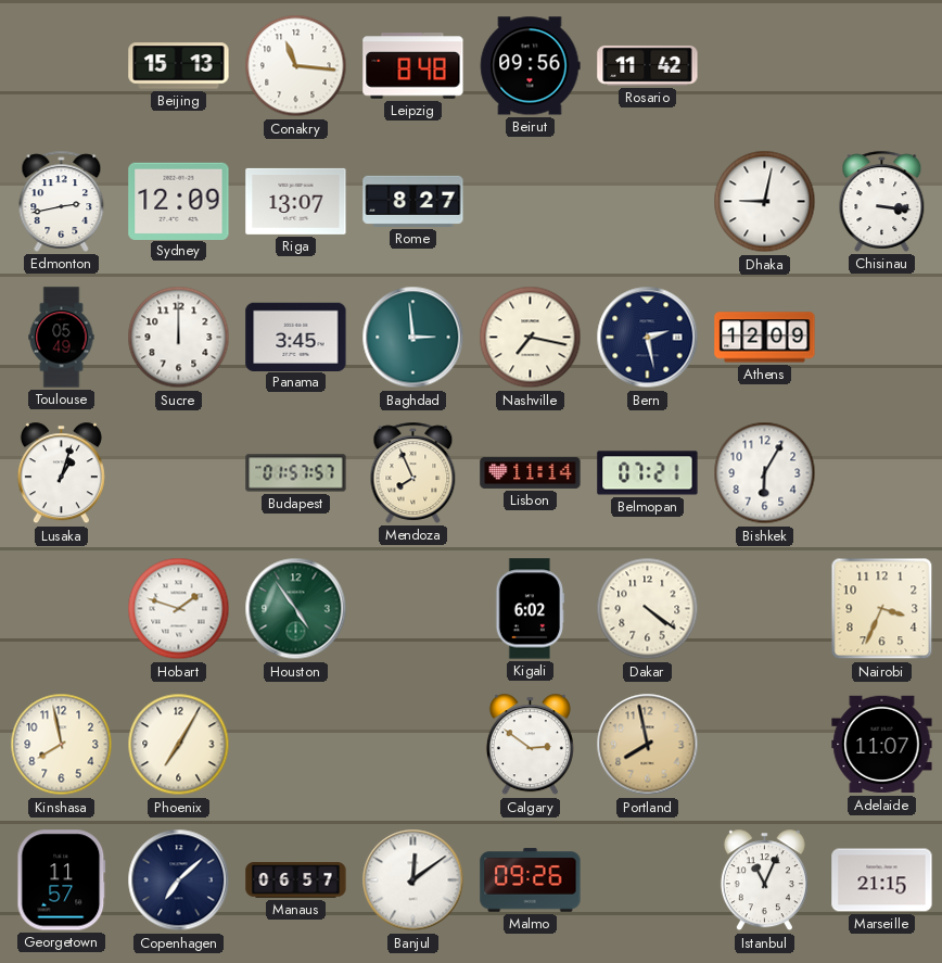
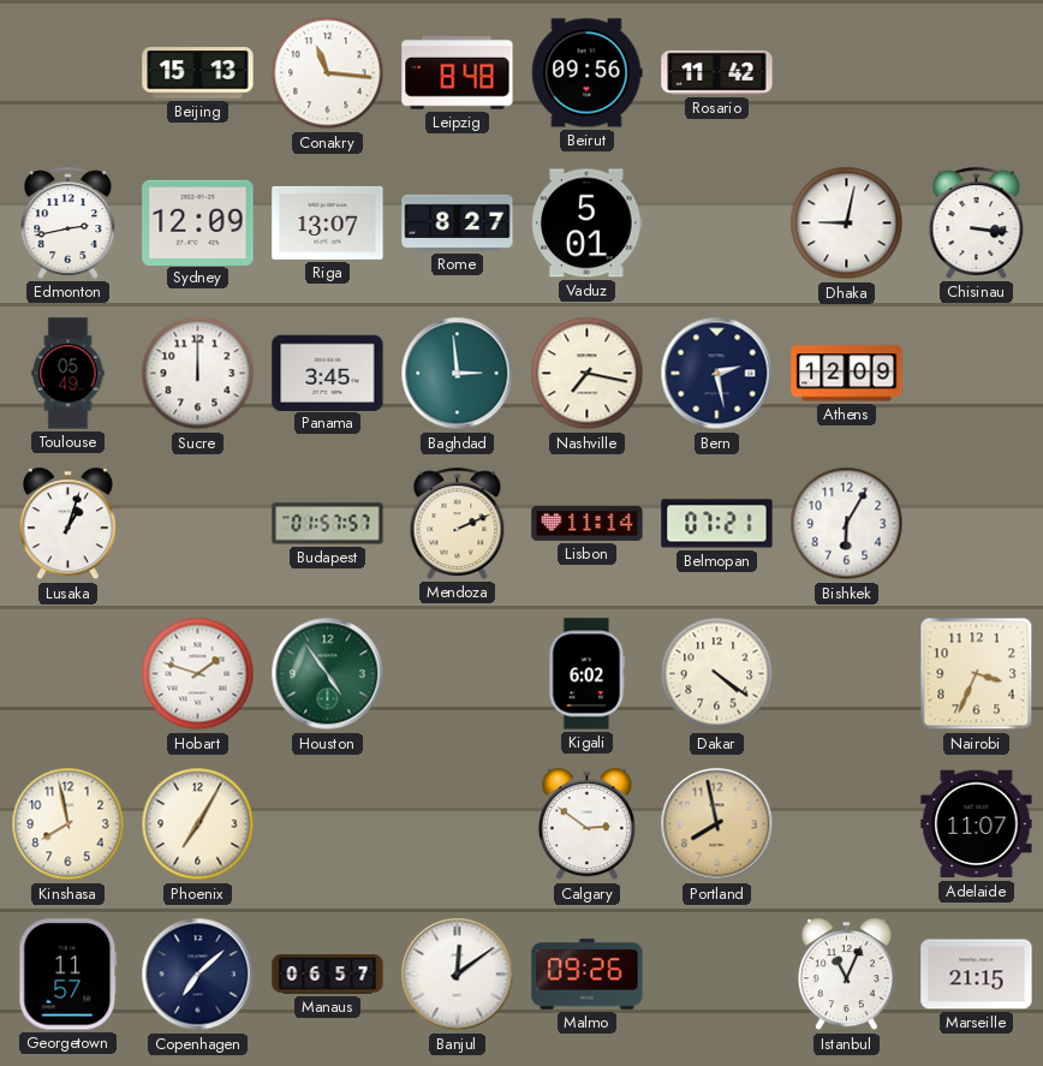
Vaduz: none -> 5:01
Mendoza: 7:56 -> 2:11
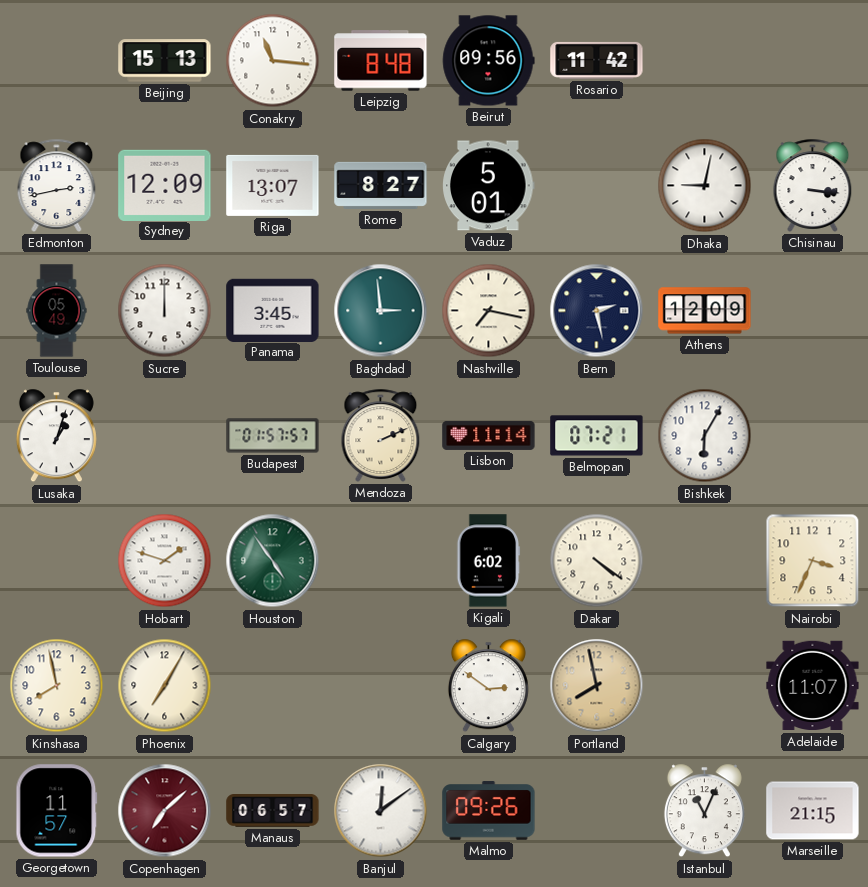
Copenhagen dial: navy -> burgundy
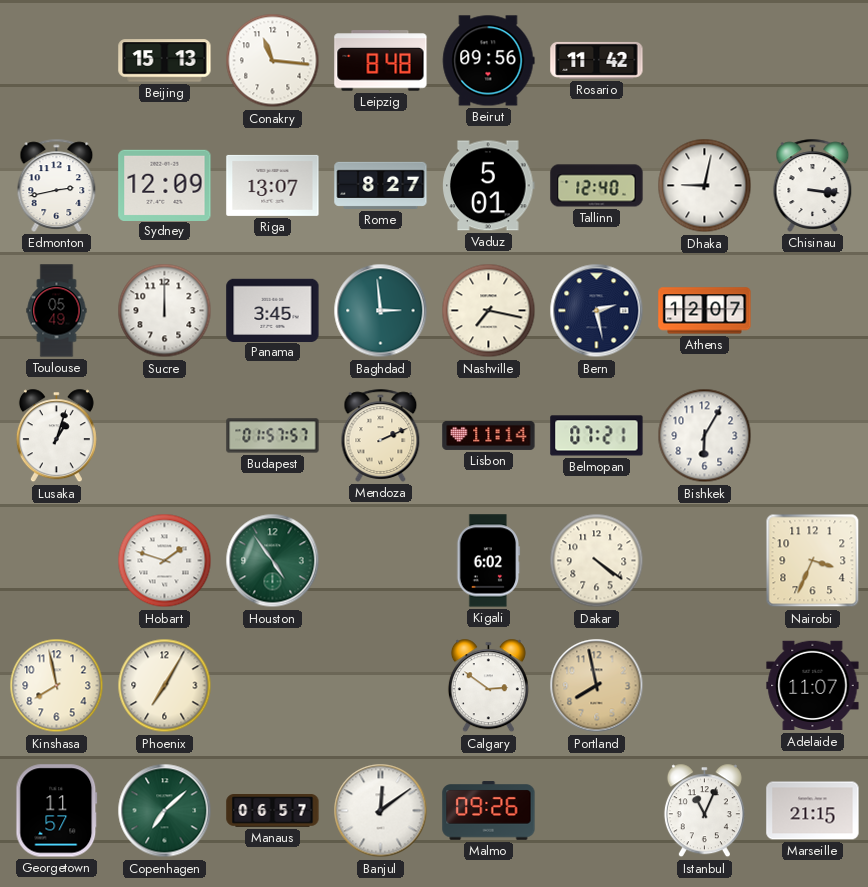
Tallinn: none -> 12:40
Athens: 12:09 -> 12:07
Copenhagen dial: burgundy -> green
